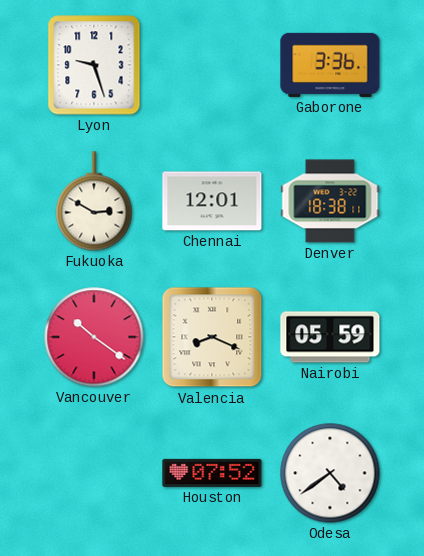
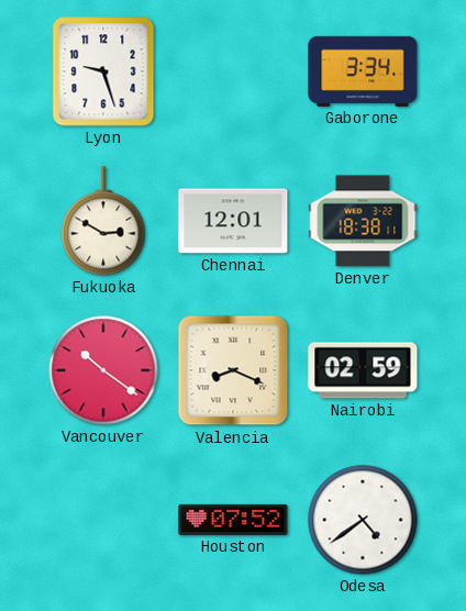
Gaborone: 3:36 -> 3:34
Nairobi: 05:59 -> 02:59
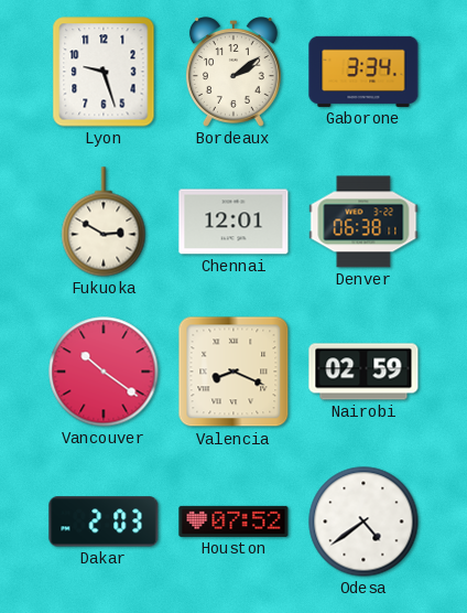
Bordeaux: none -> 2:09
Denver: 18:38 -> 06:38
Dakar: none -> 2:03
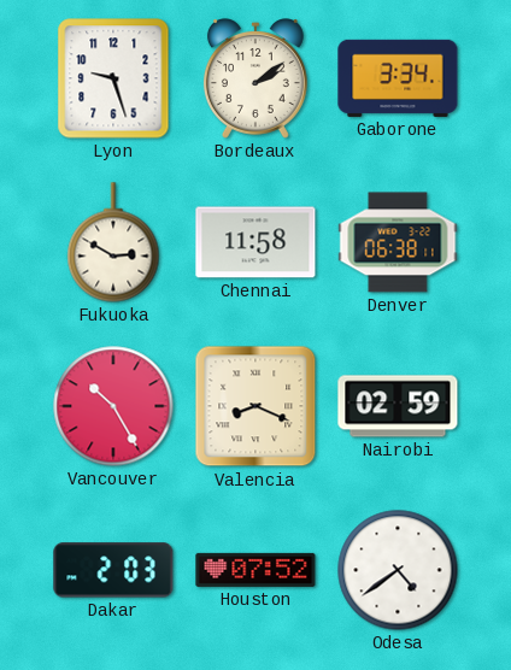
Chennai: 12:01 -> 11:58
Vancouver: 10:21 -> 10:25
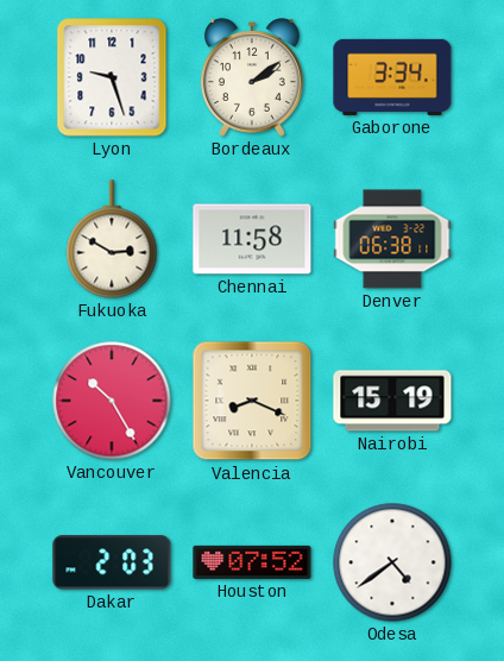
Nairobi: 02:59 -> 15:19
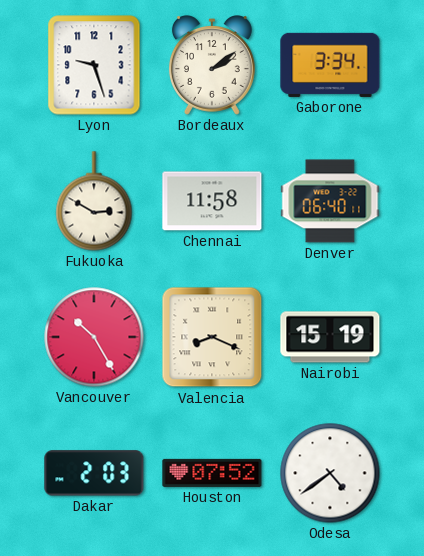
Denver: 06:38 -> 06:40
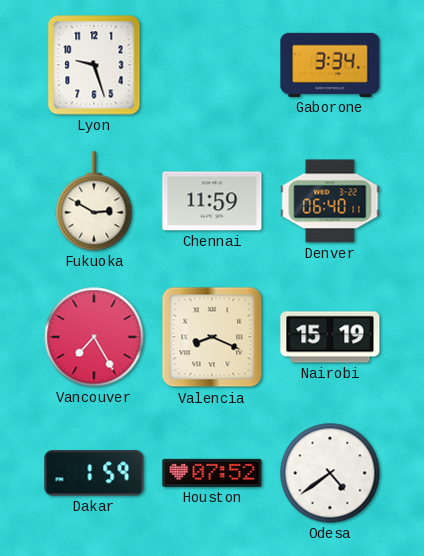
Bordeaux: 2:09 -> none
Chennai: 11:58 -> 11:59
Vancouver: 10:25 -> 7:25
Dakar: 2:03 -> 1:59
